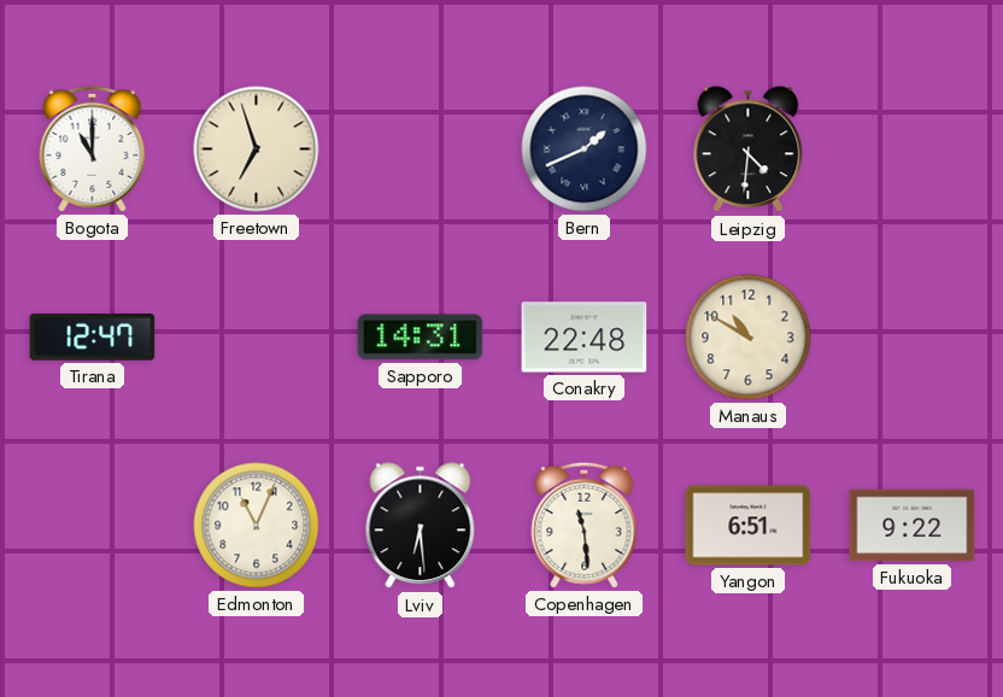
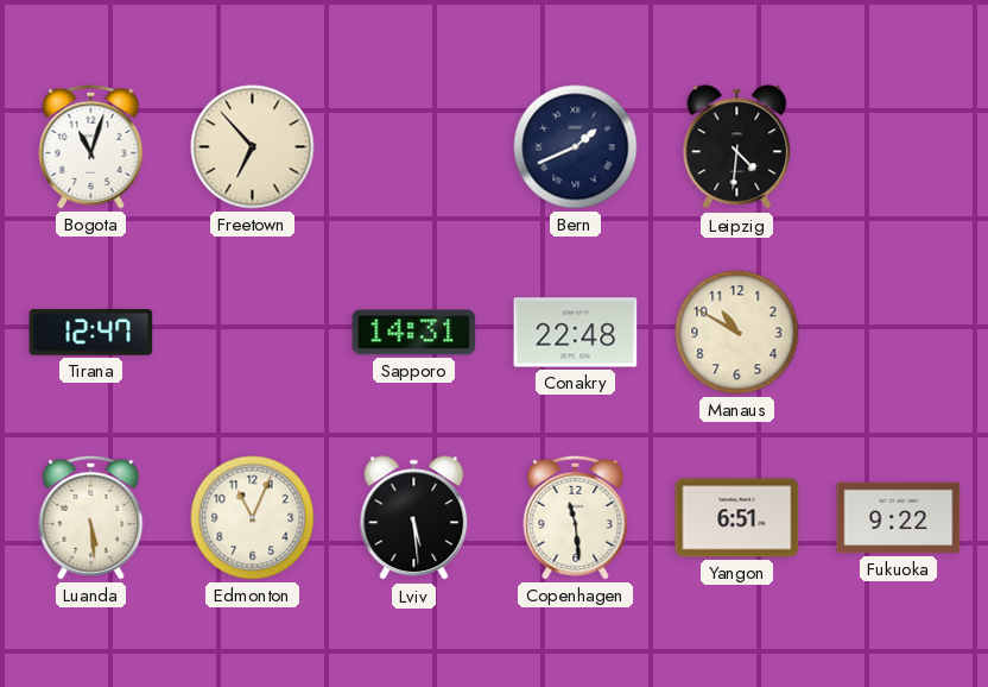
Bogota: 11:00 -> 11:03
Freetown: 6:57 -> 6:53
Luanda: none -> 5:29
Lviv: 6:29 -> 5:29
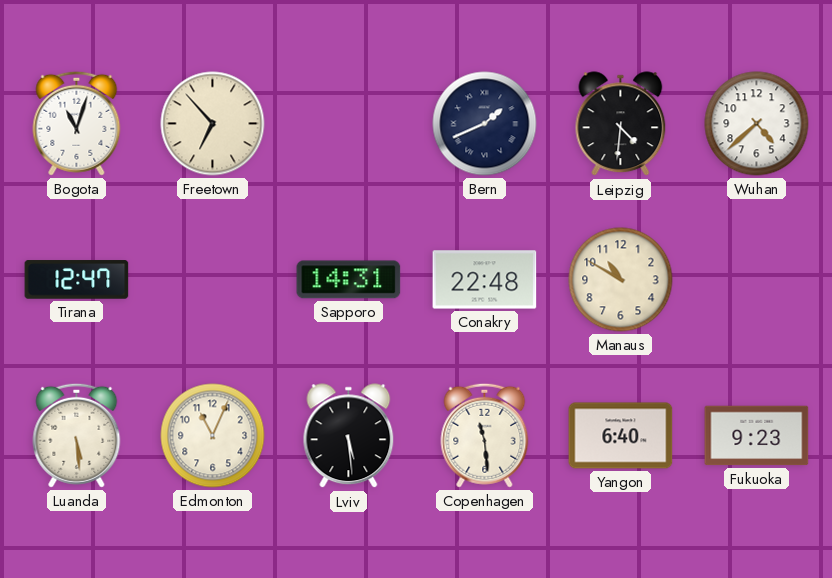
Wuhan: none -> 4:38
Yangon: 6:51 -> 6:40
Fukuoka: 9:22 -> 9:23
